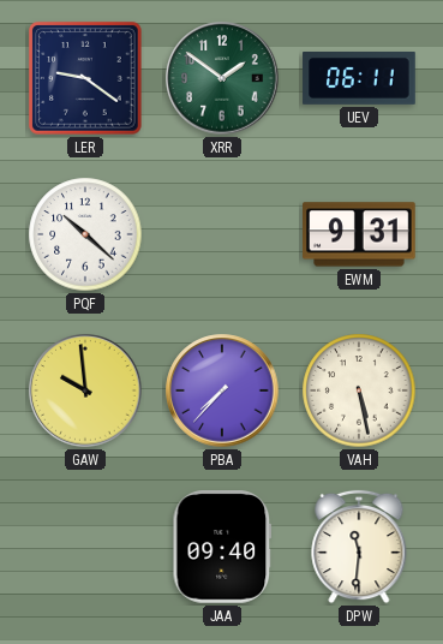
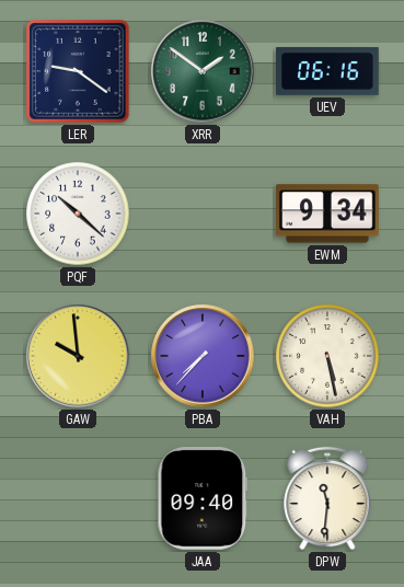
UEV: 06:11 -> 06:16
EWM: 9:31 -> 9:34
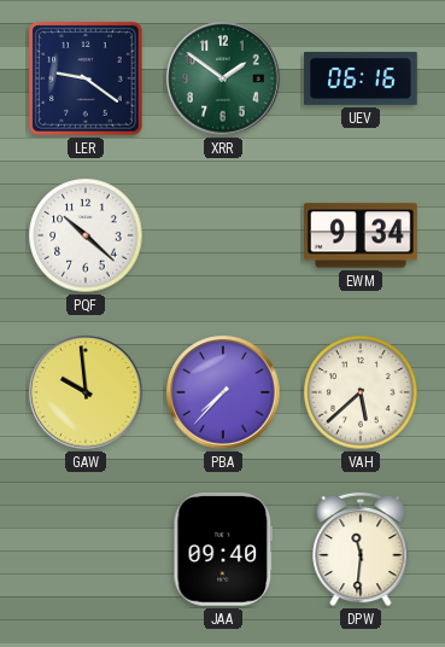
VAH: 5:28 -> 5:38
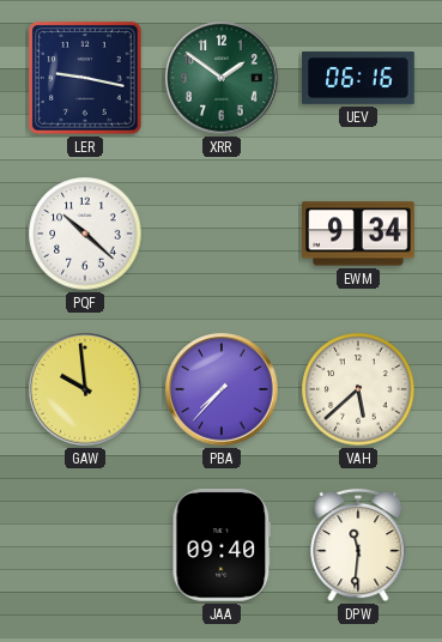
LER: 9:21 -> 9:17
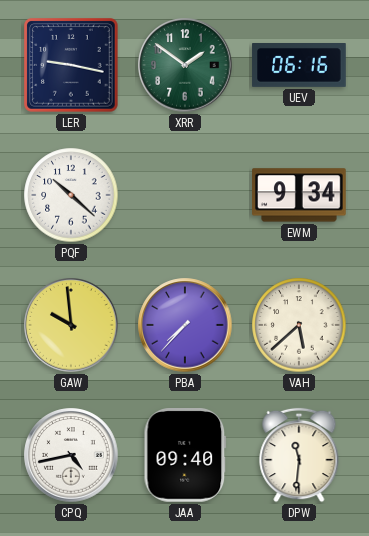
CPQ: none -> 4:43
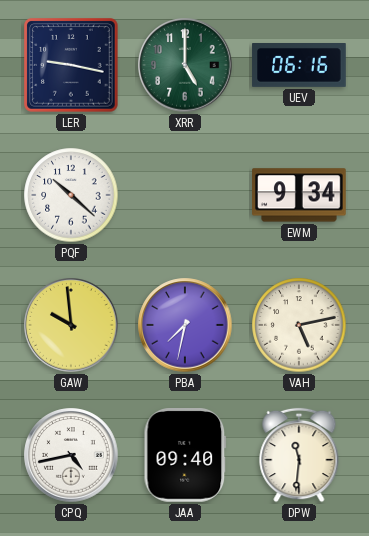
XRR: 1:51 -> 5:00
PBA: 7:37 -> 7:32
VAH: 5:38 -> 5:13
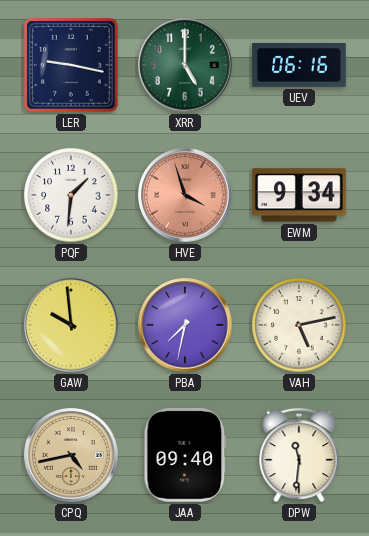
PQF: 10:22 -> 1:31
HVE: none -> 3:57
CPQ dial: white -> champagne
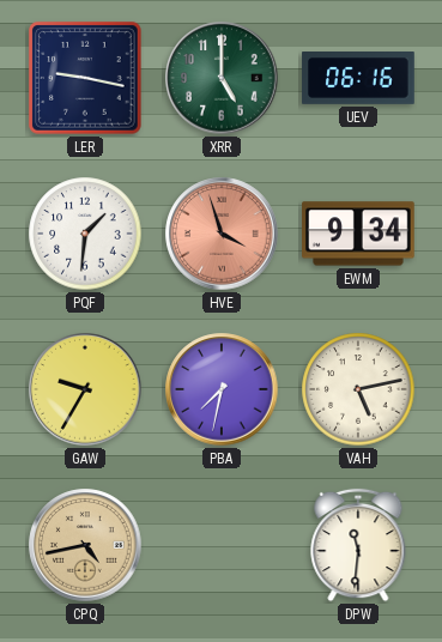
GAW: 9:59 -> 9:35
JAA: 09:40 -> none
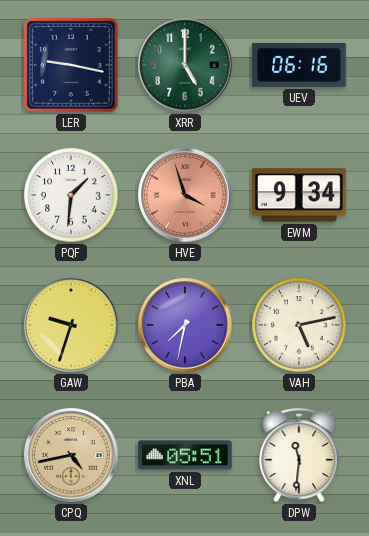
GAW: 9:35 -> 9:33
XNL: none -> 05:51
